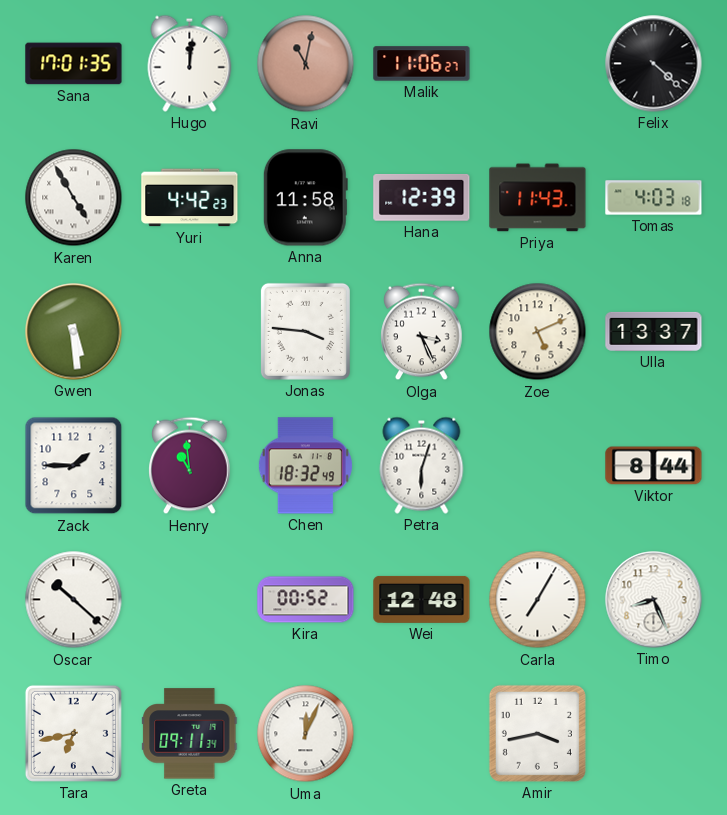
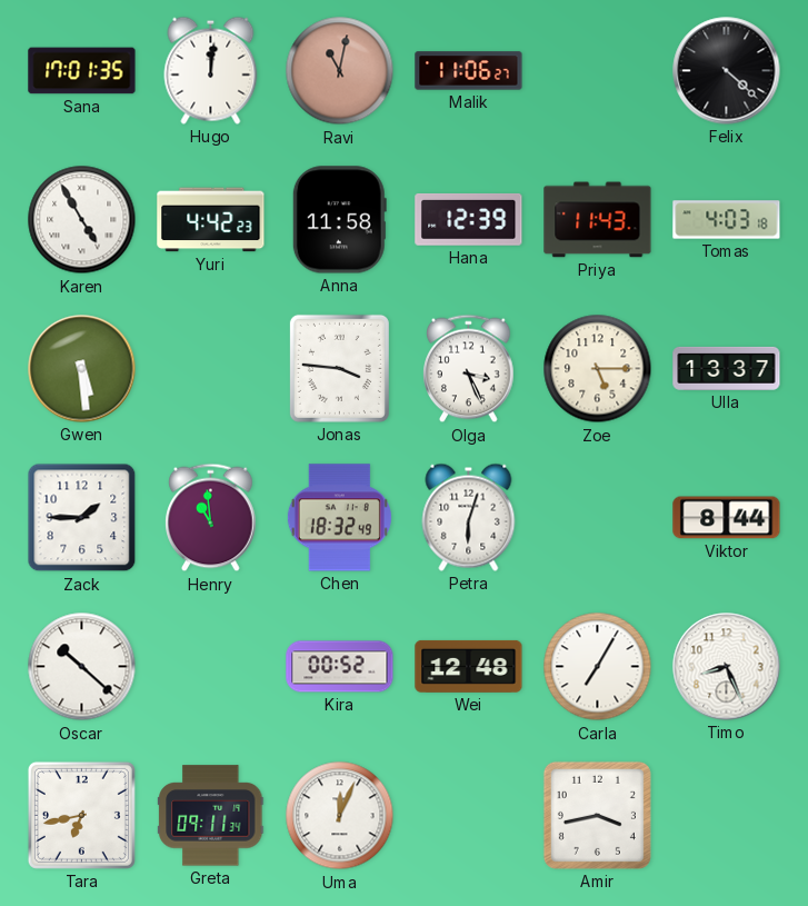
Zoe: 5:11 -> 5:15
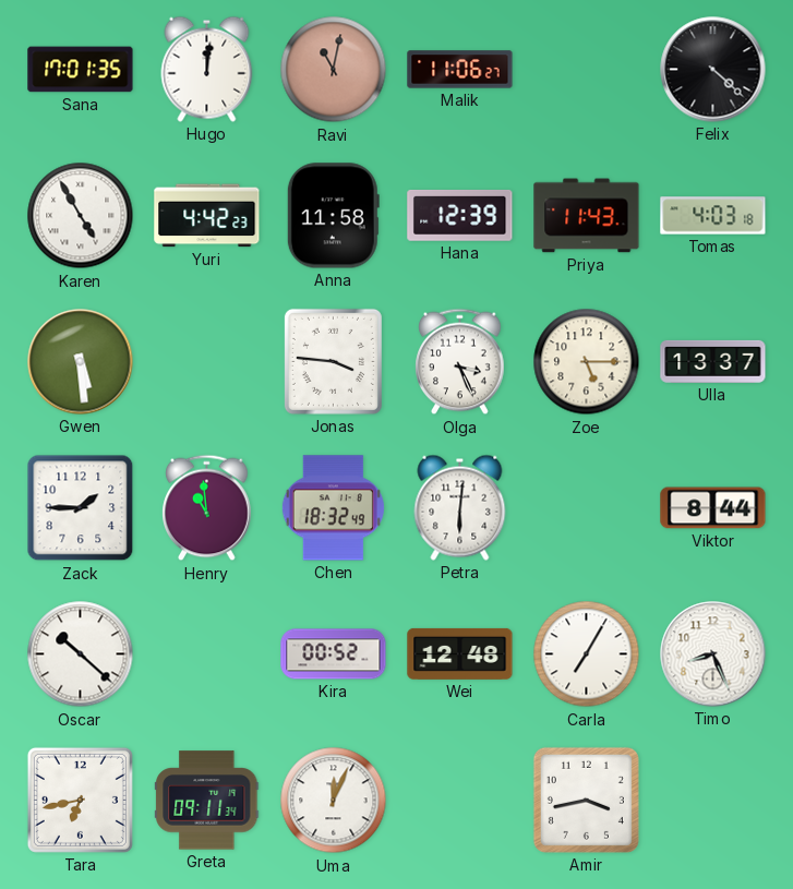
Petra: 6:03 -> 6:01
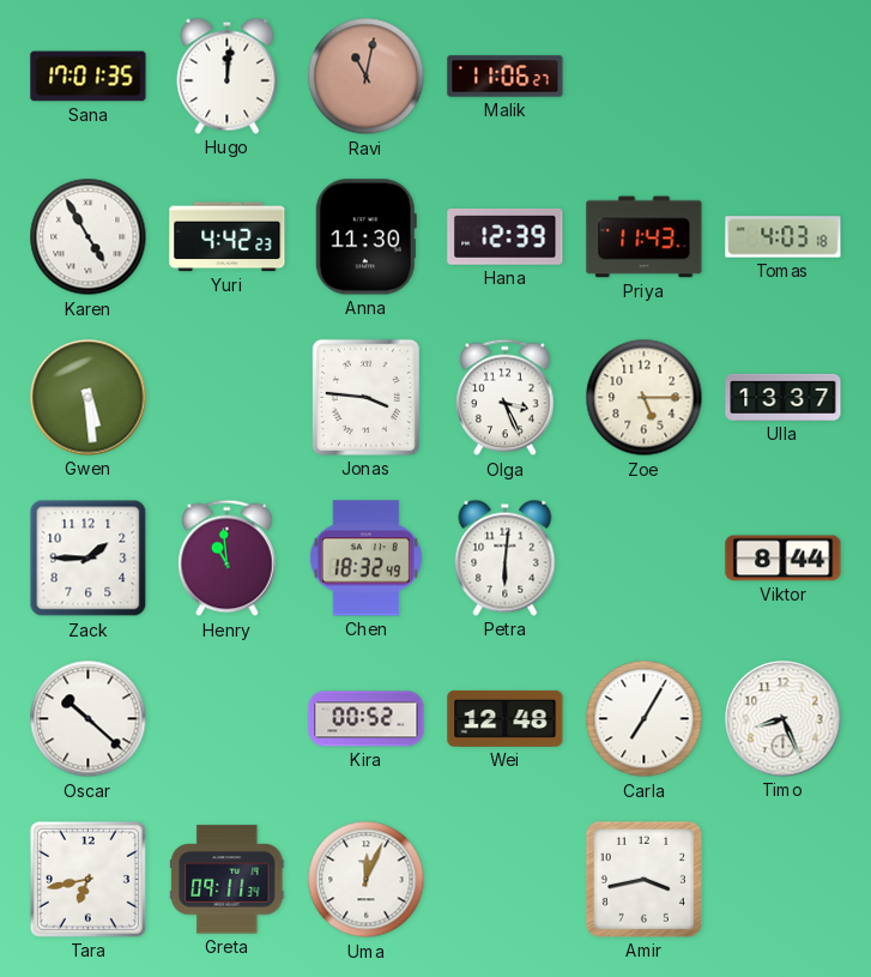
Felix: 4:22 -> none
Anna: 11:58 -> 11:30
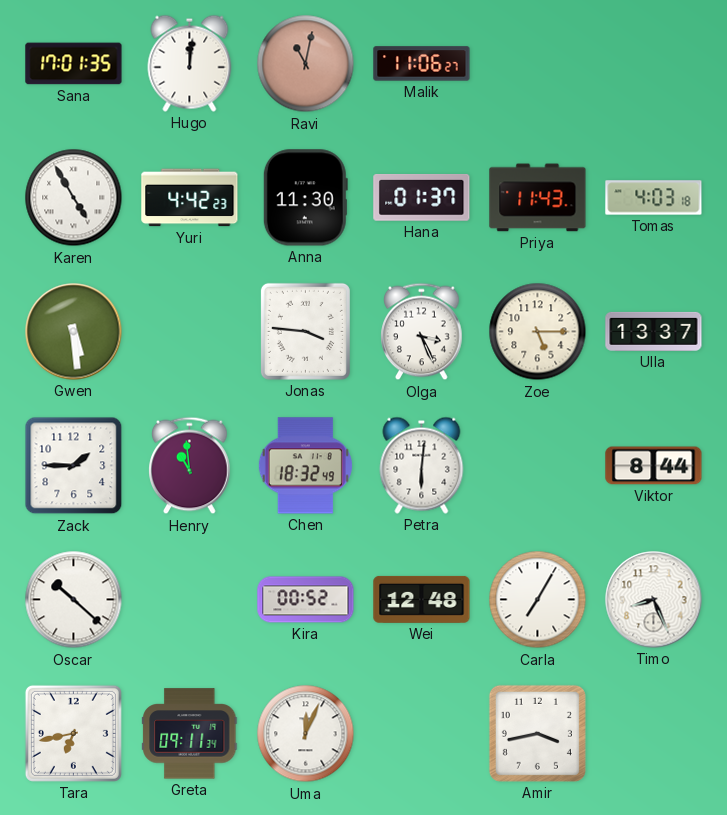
Hana: 12:39 -> 01:37
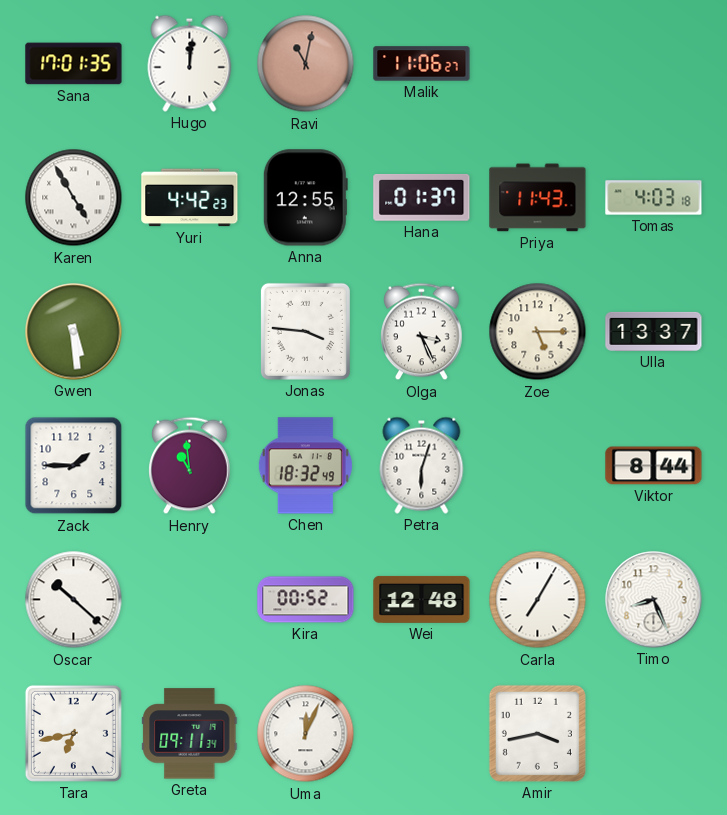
Anna: 11:30 -> 12:55
Petra: 6:01 -> 6:03
